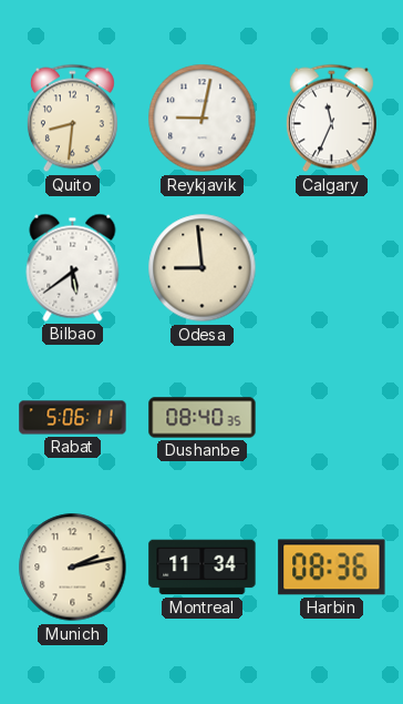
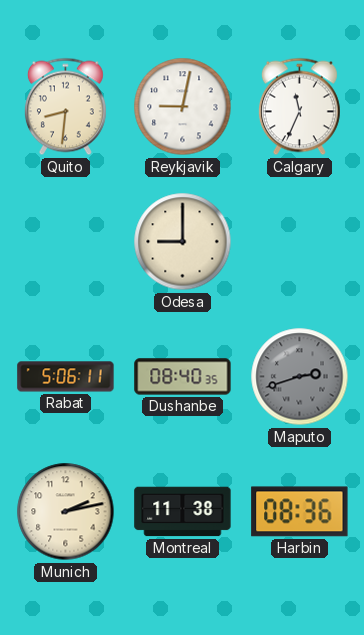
Bilbao: 5:39 -> none
Odesa: 8:59 -> 9:00
Maputo: none -> 2:42
Montreal: 11:34 -> 11:38
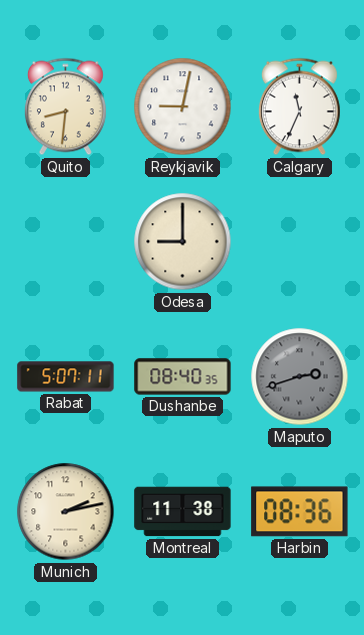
Rabat: 5:06 -> 5:07
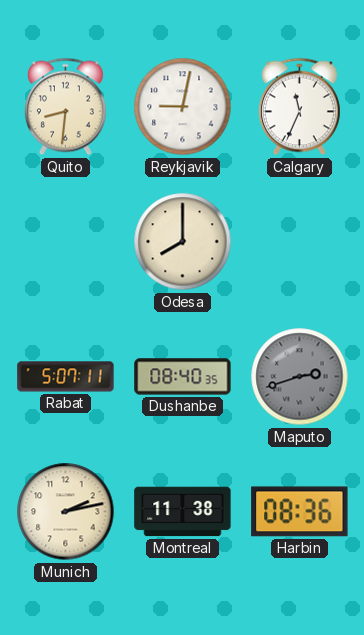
Odesa: 9:00 -> 8:00
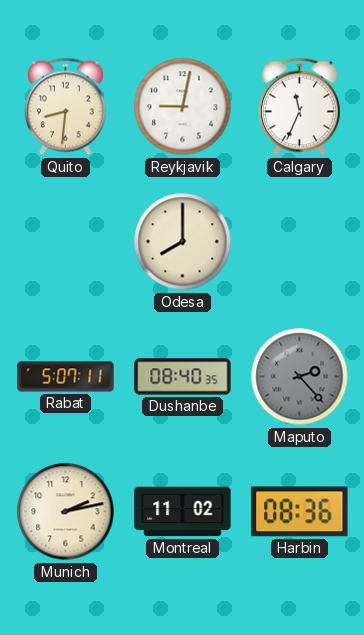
Maputo: 2:42 -> 2:23
Montreal: 11:38 -> 11:02
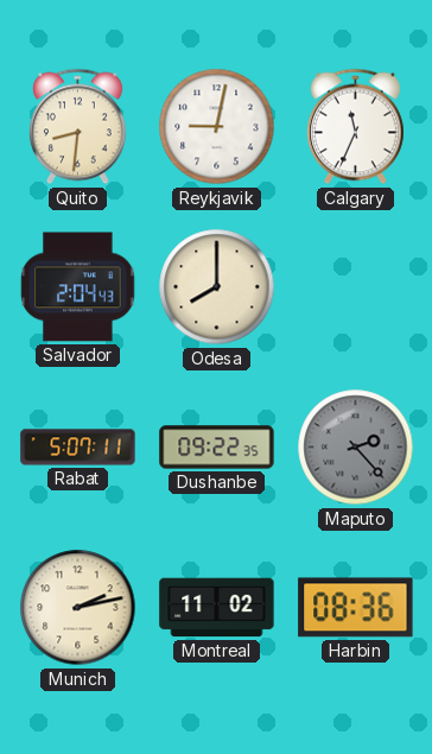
Salvador: none -> 2:04
Dushanbe: 08:40 -> 09:22
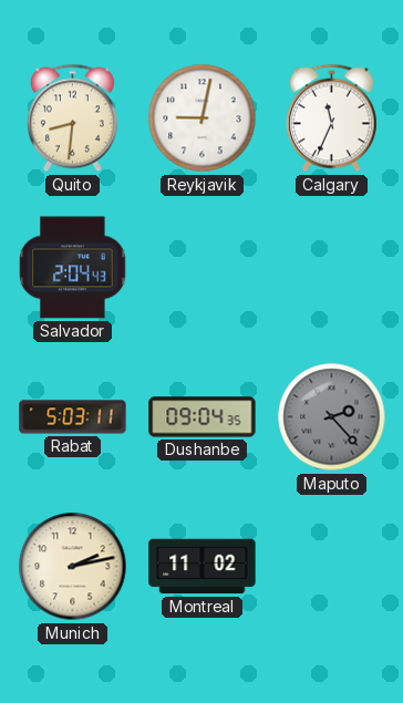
Odesa: 8:00 -> none
Rabat: 5:07 -> 5:03
Dushanbe: 09:22 -> 09:04
Harbin: 08:36 -> none
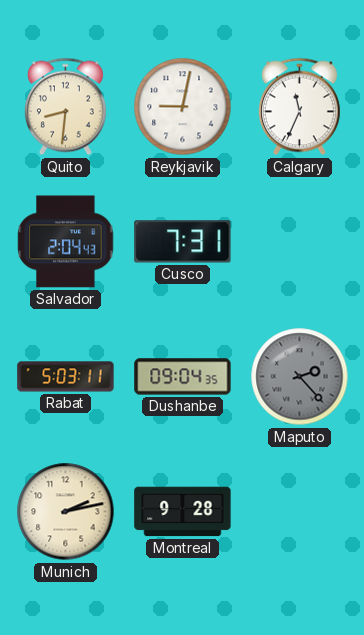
Cusco: none -> 7:31
Montreal: 11:02 -> 9:28
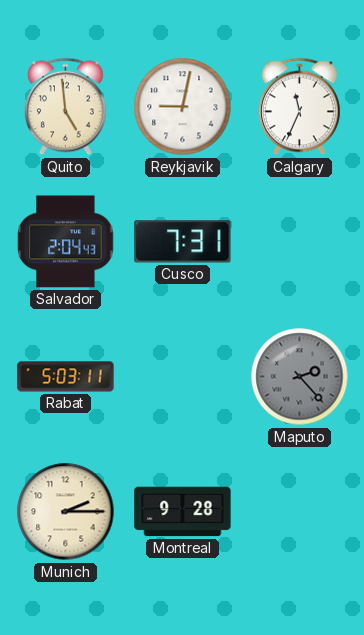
Quito: 8:31 -> 4:59
Dushanbe: 09:04 -> none
Munich: 2:13 -> 2:15
